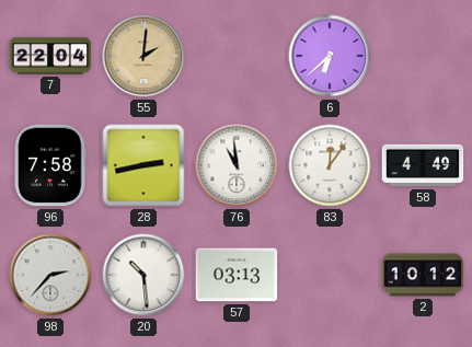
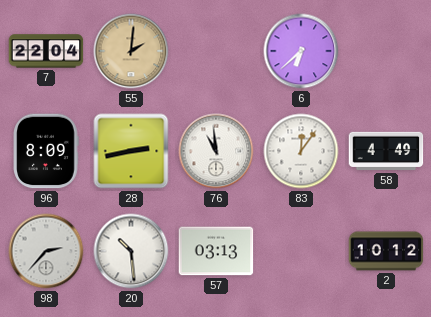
96: 7:58 -> 8:09
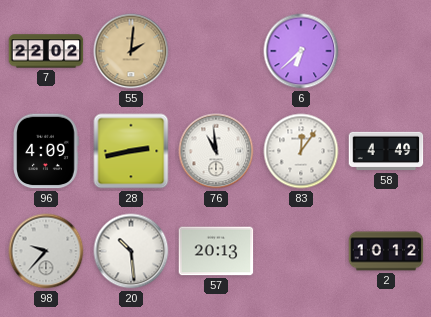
7: 22:04 -> 22:02
96: 8:09 -> 4:09
98: 2:37 -> 9:37
57: 03:13 -> 20:13
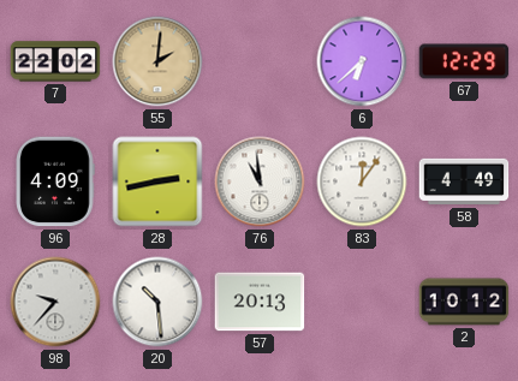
67: none -> 12:29
